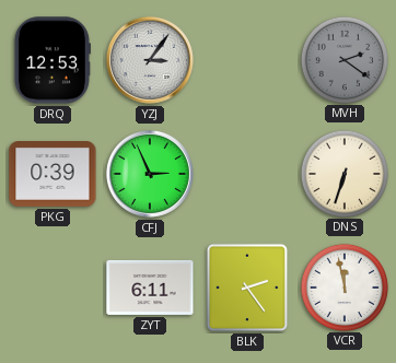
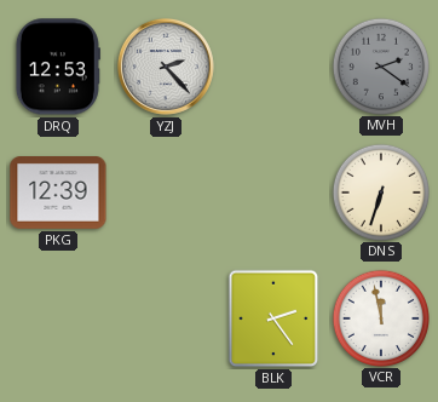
YZJ: 3:06 -> 2:23
PKG: 0:39 -> 12:39
CFJ: 2:56 -> none
ZYT: 6:11 -> none
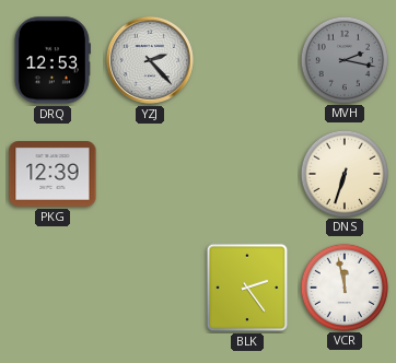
MVH: 2:21 -> 2:17
